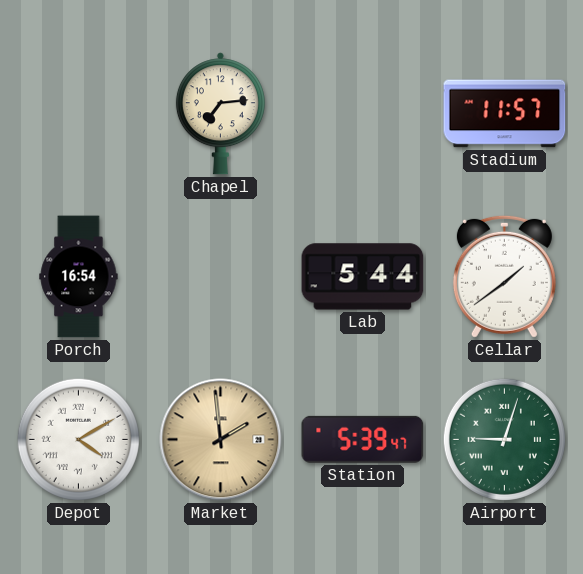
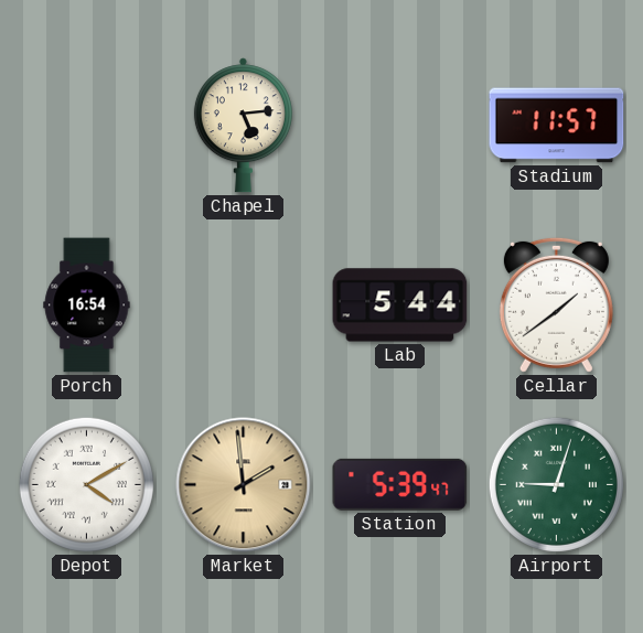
Chapel: 7:14 -> 5:14
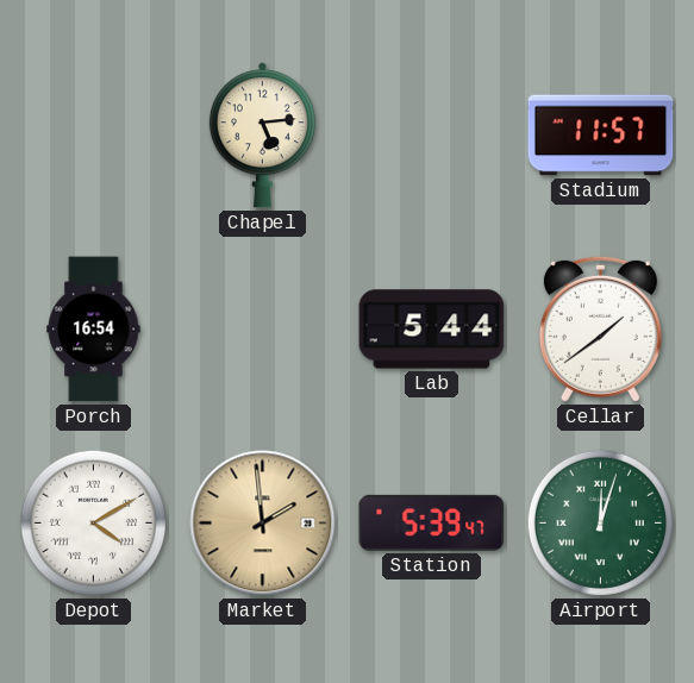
Airport: 9:03 -> 12:03
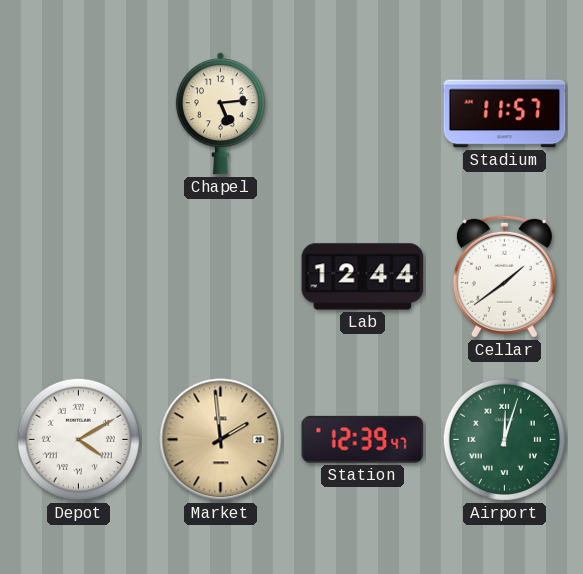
Porch: 16:54 -> none
Lab: 5:44 -> 12:44
Station: 5:39 -> 12:39
